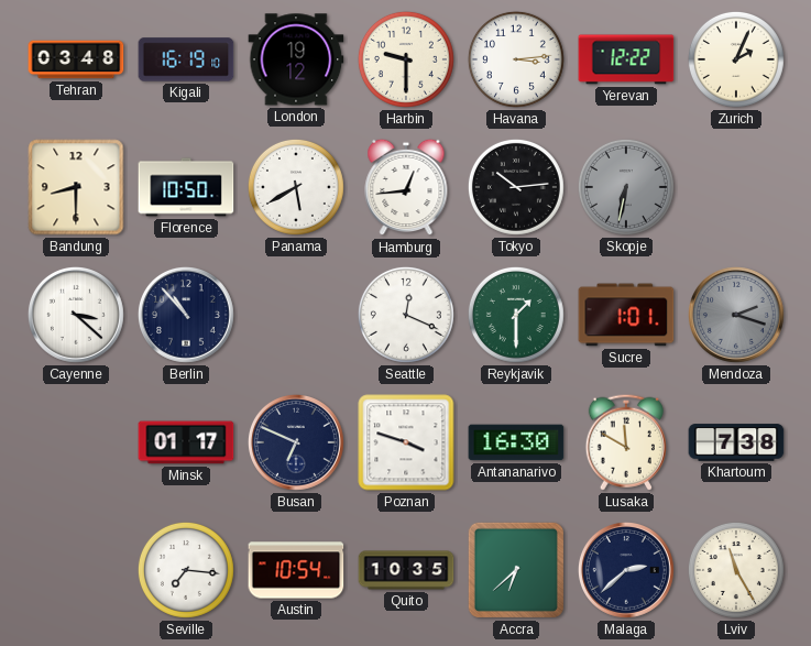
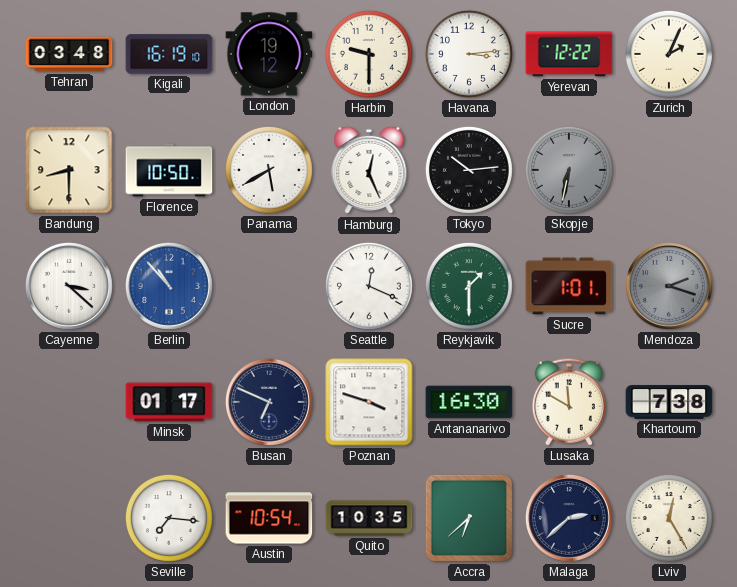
Hamburg: 12:44 -> 12:26
Berlin dial: navy -> blue
Lviv: 11:25 -> 12:25
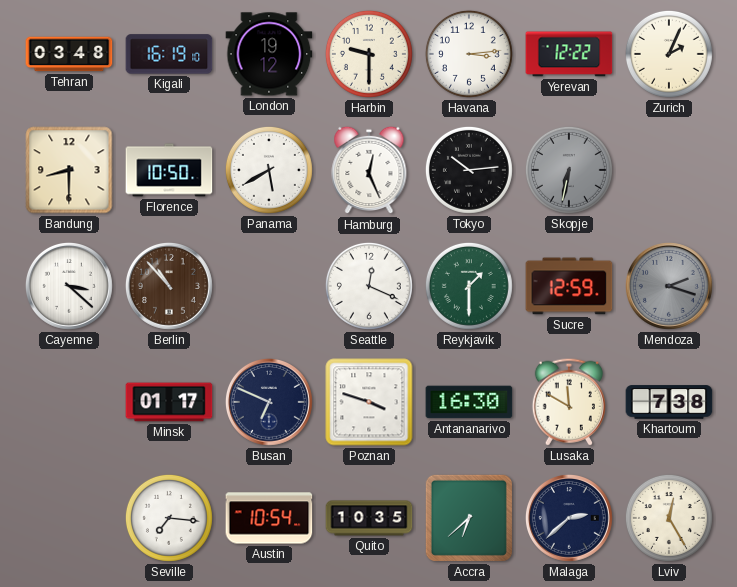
Berlin dial: blue -> brown
Sucre: 1:01 -> 12:59
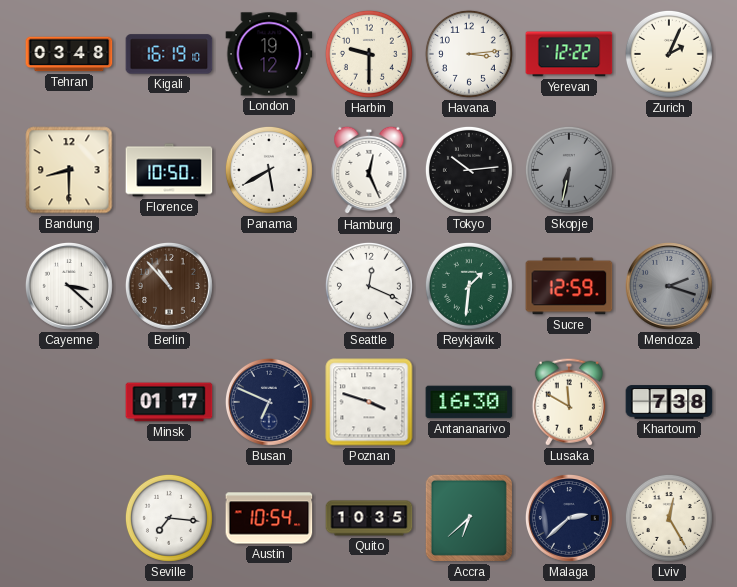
Reykjavik: 1:30 -> 1:31
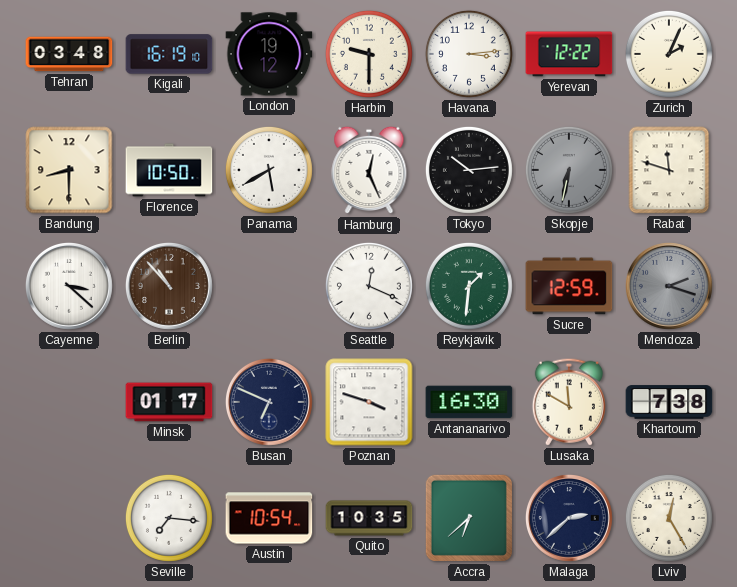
Rabat: none -> 11:48
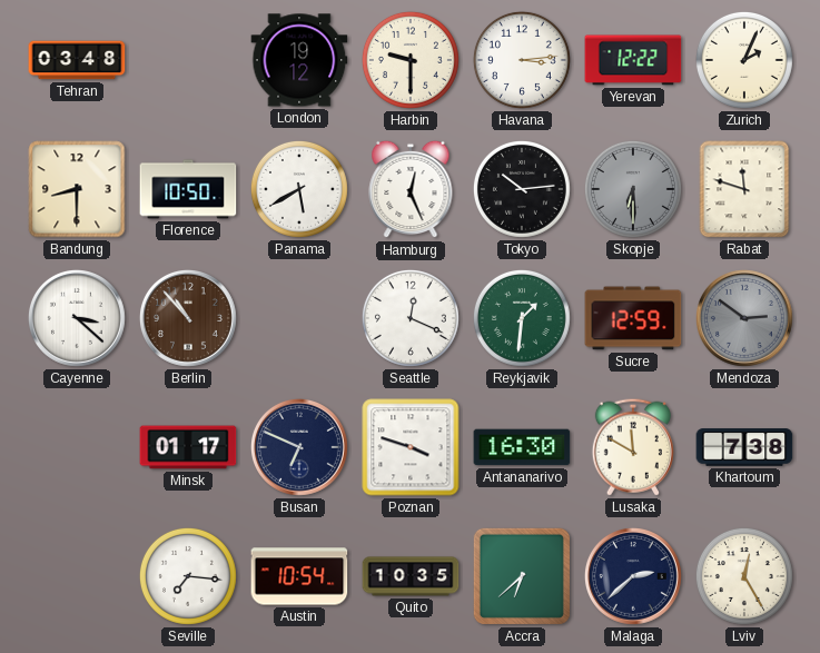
Kigali: 16:19 -> none
Skopje: 6:32 -> 6:30
Mendoza: 2:18 -> 2:51
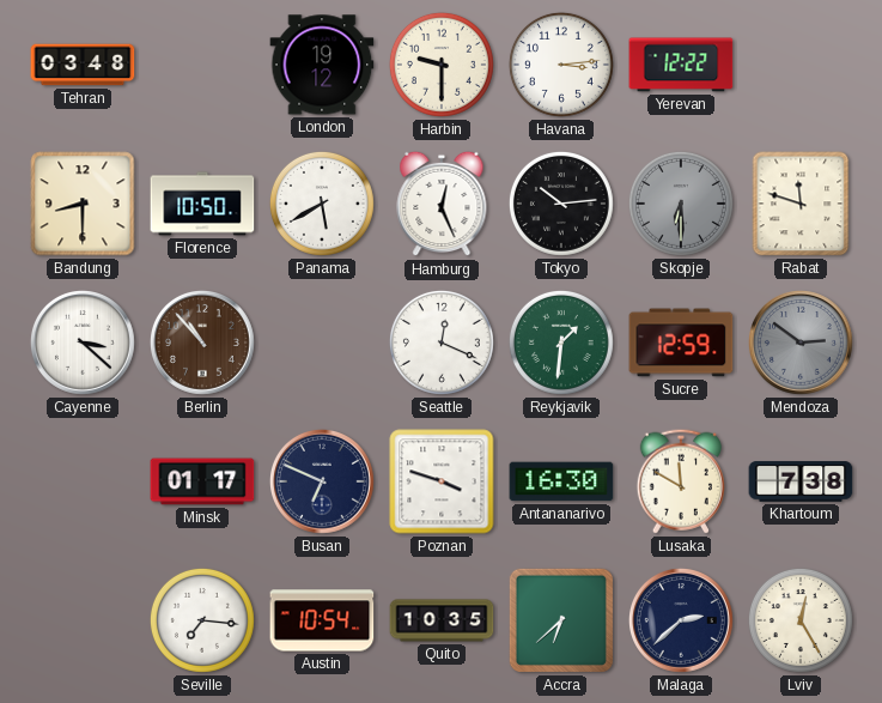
Zurich: 2:04 -> none
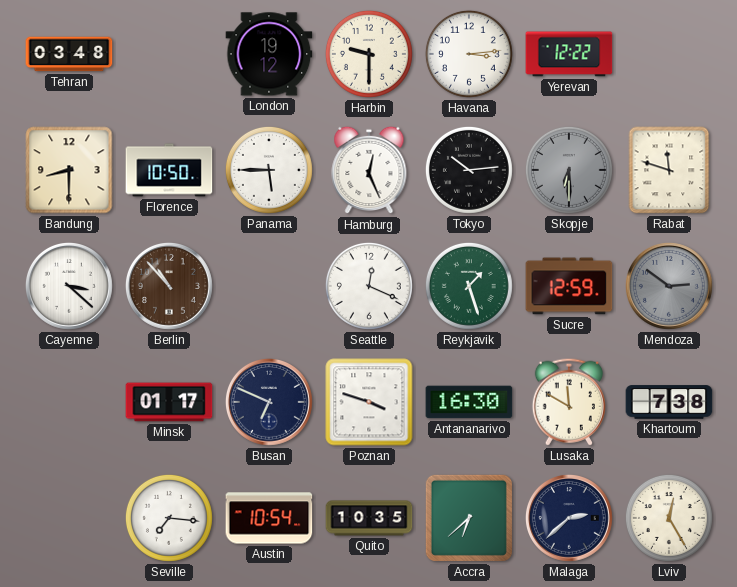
Panama: 5:40 -> 5:45
Reykjavik: 1:31 -> 1:27
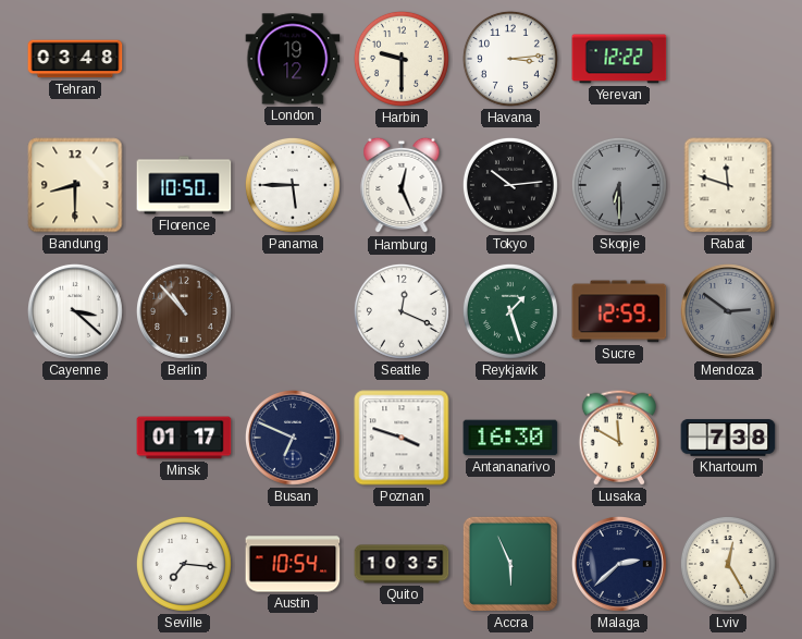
Accra: 6:38 -> 5:56
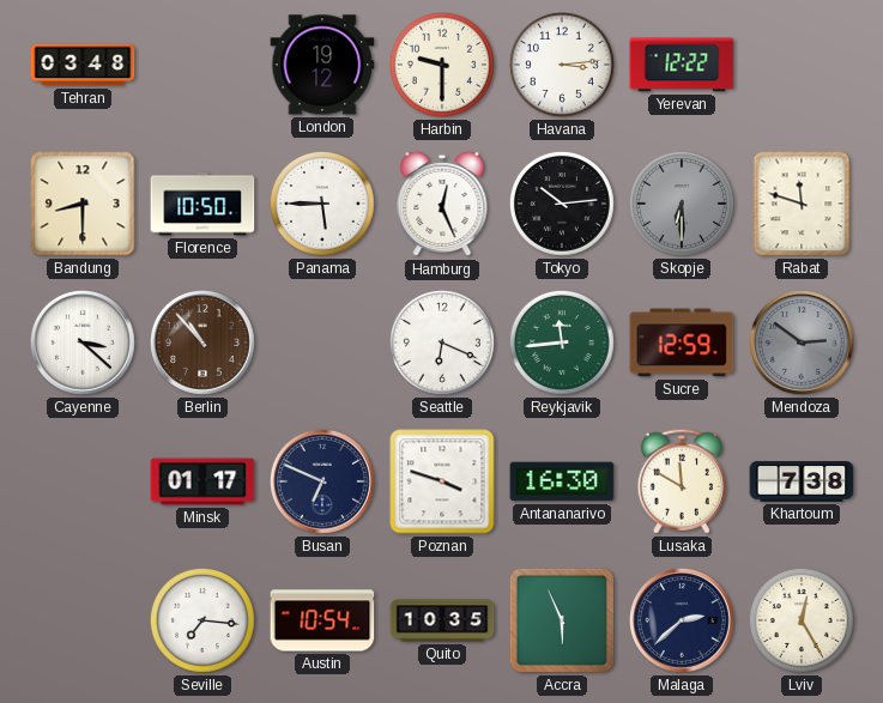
Seattle: 12:19 -> 6:19
Reykjavik: 1:27 -> 11:44
